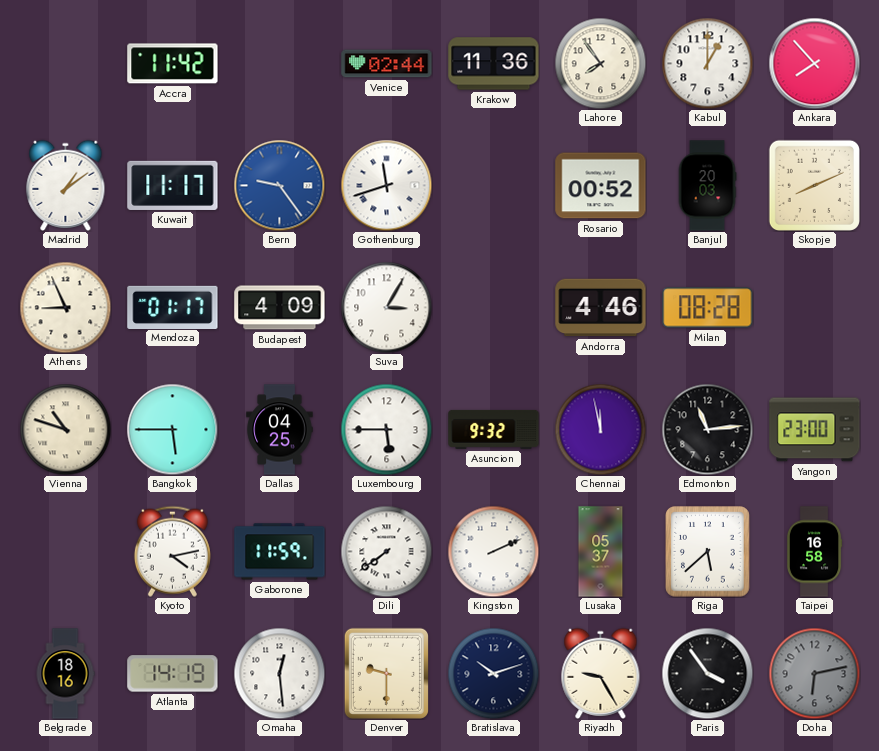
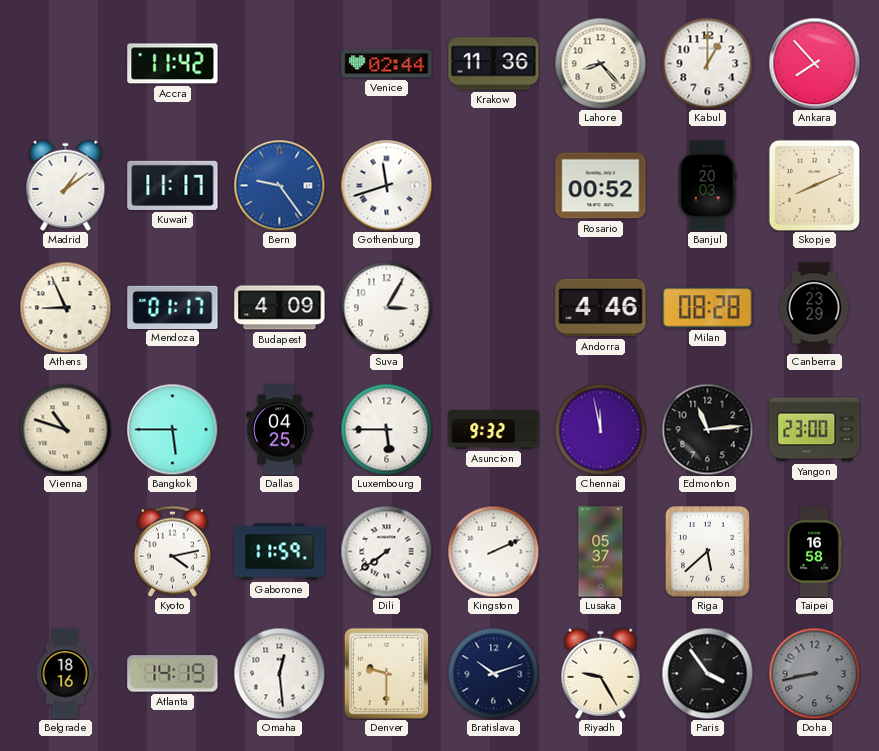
Lahore: 7:54 -> 8:23
Canberra: none -> 23:29
Doha: 6:13 -> 8:43
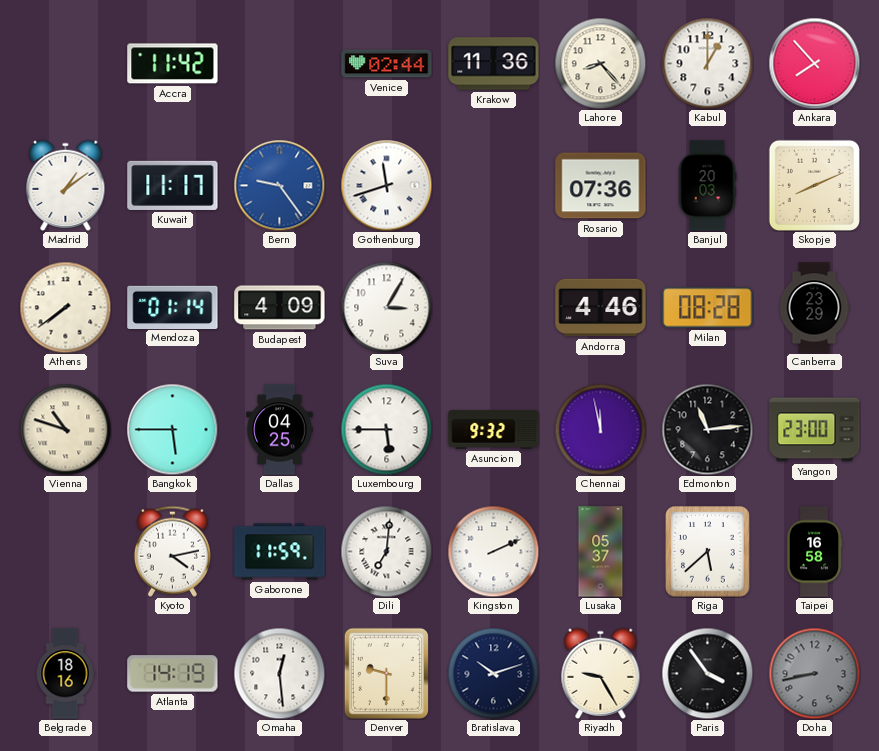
Rosario: 00:52 -> 07:36
Athens: 8:56 -> 7:39
Mendoza: 01:17 -> 01:14
Dili: 7:39 -> 7:01
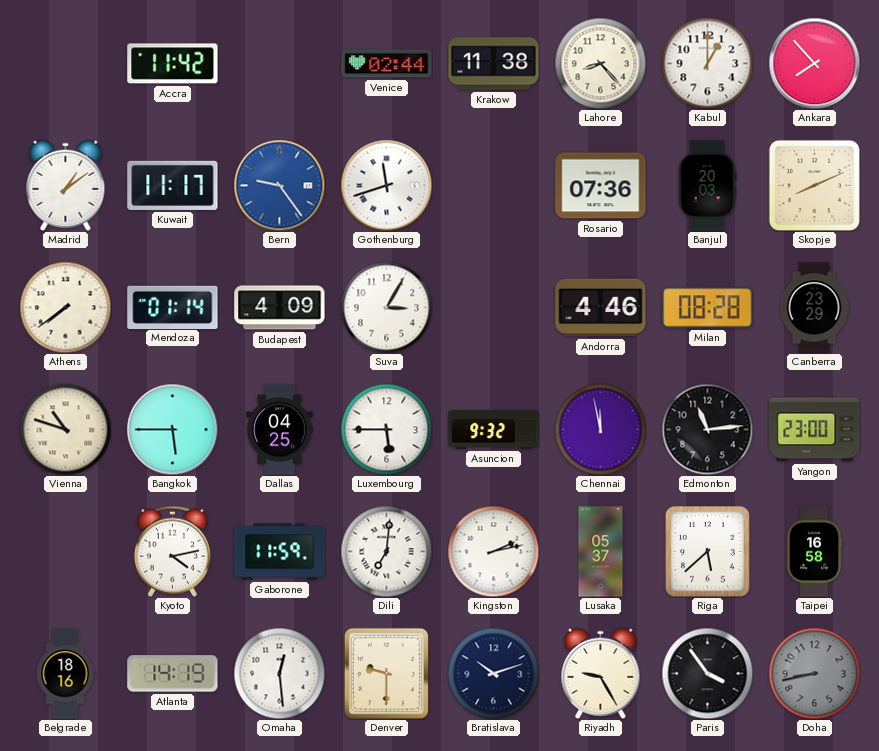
Krakow: 11:36 -> 11:38
Kingston: 2:11 -> 2:13
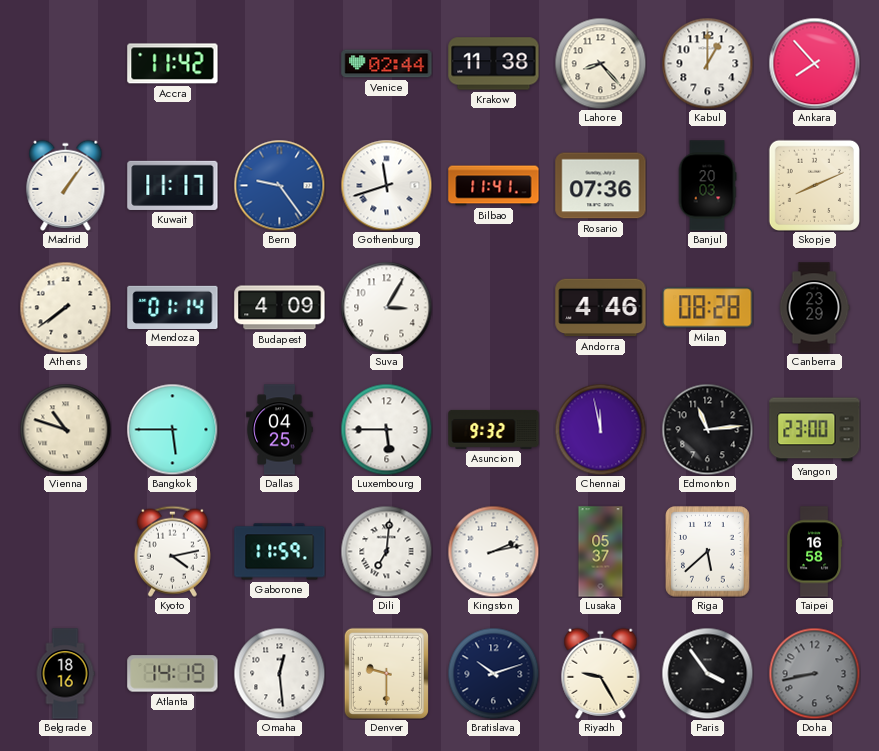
Madrid: 1:09 -> 1:06
Bilbao: none -> 11:41
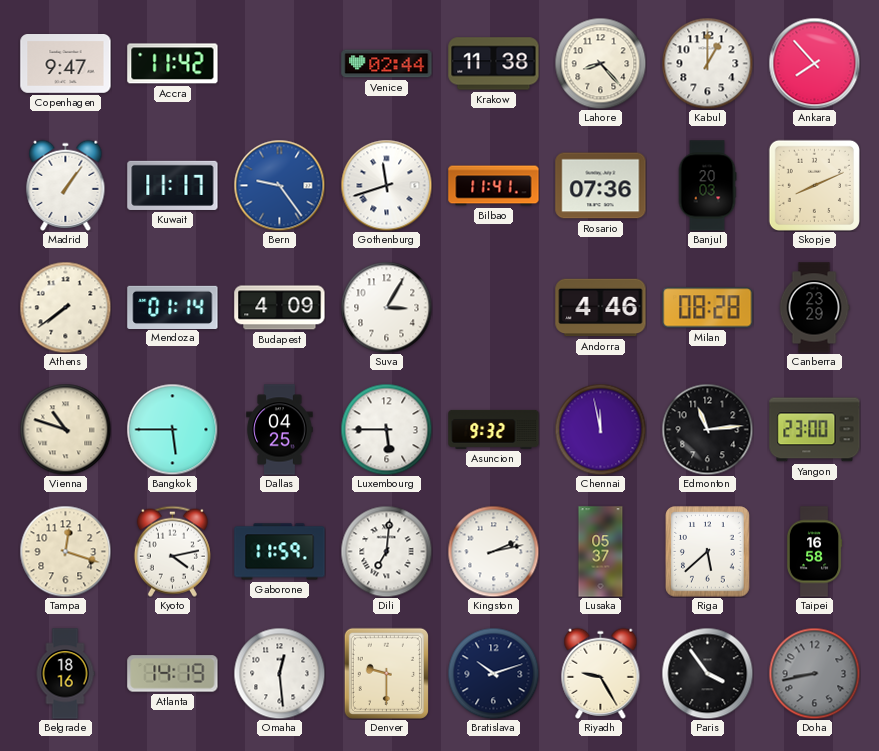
Copenhagen: none -> 9:47
Tampa: none -> 12:18
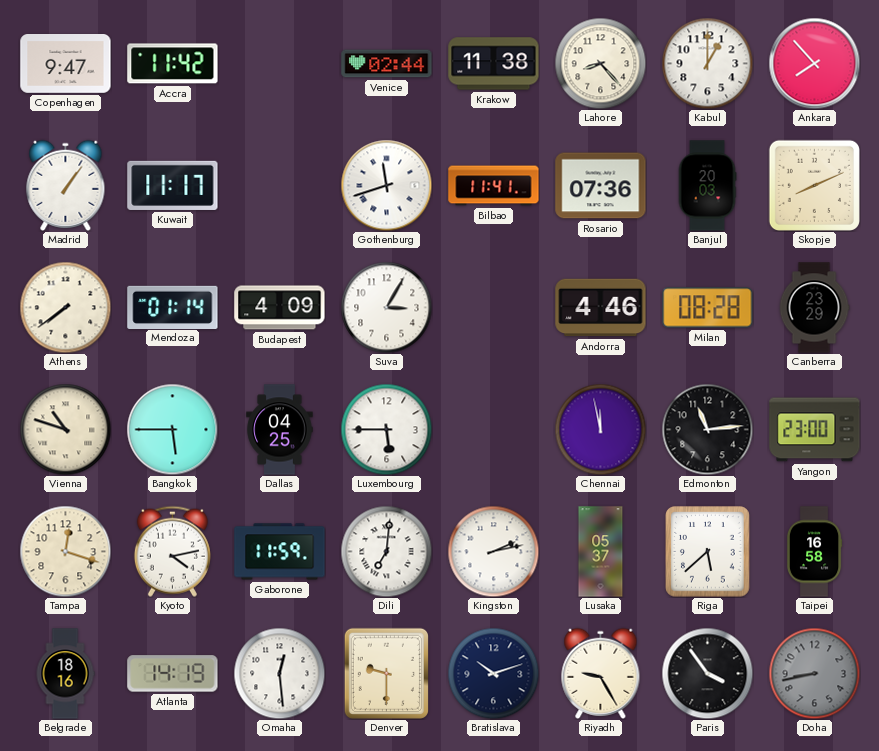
Bern: 9:24 -> none
Asuncion: 9:32 -> none
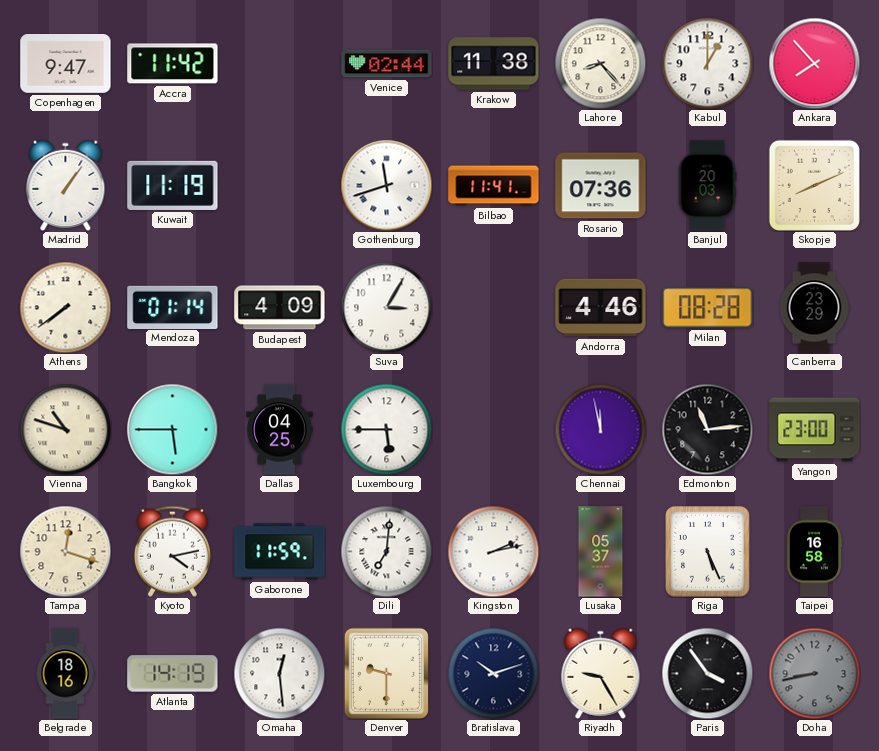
Kuwait: 11:17 -> 11:19
Riga: 5:38 -> 5:26
